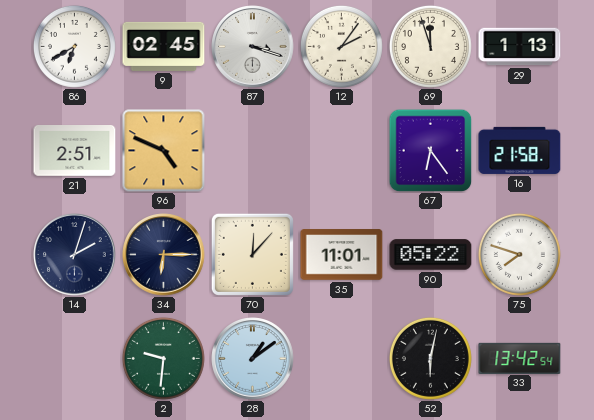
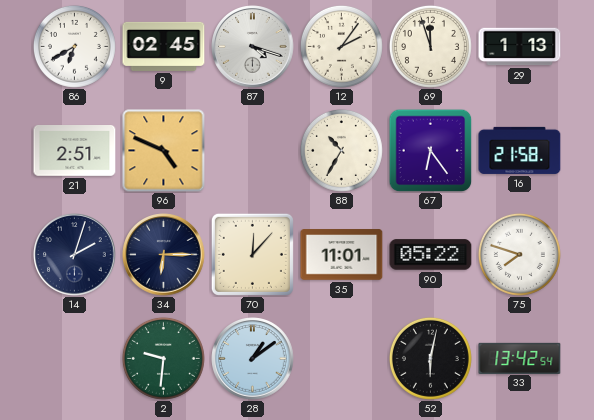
87: 3:18 -> 4:18
88: none -> 10:35
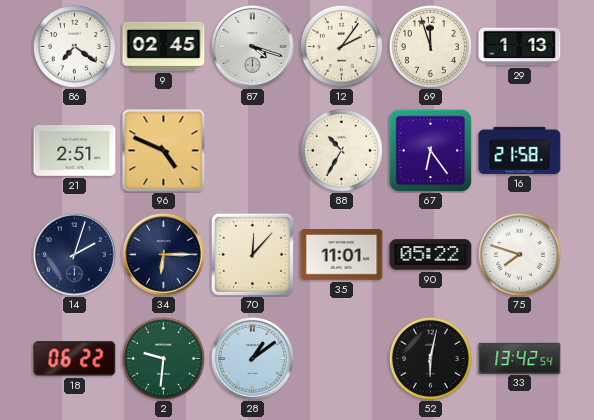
86: 6:40 -> 7:21
18: none -> 06:22
